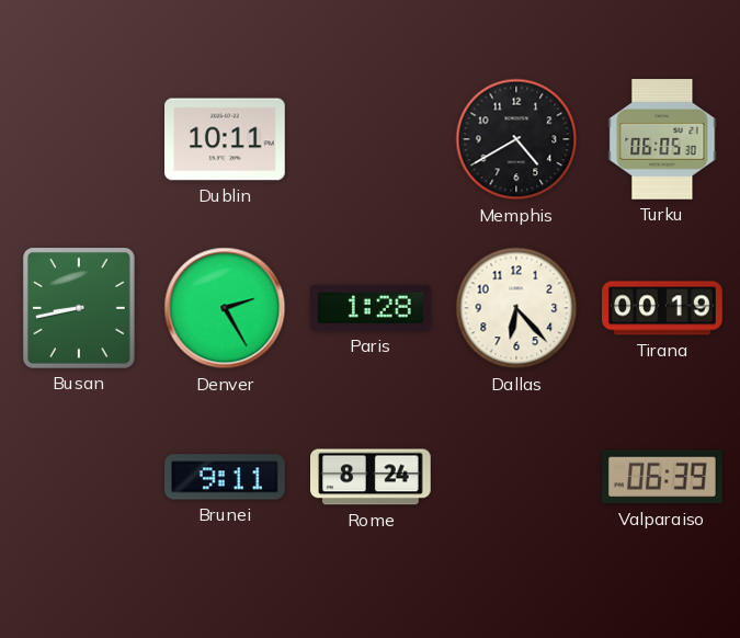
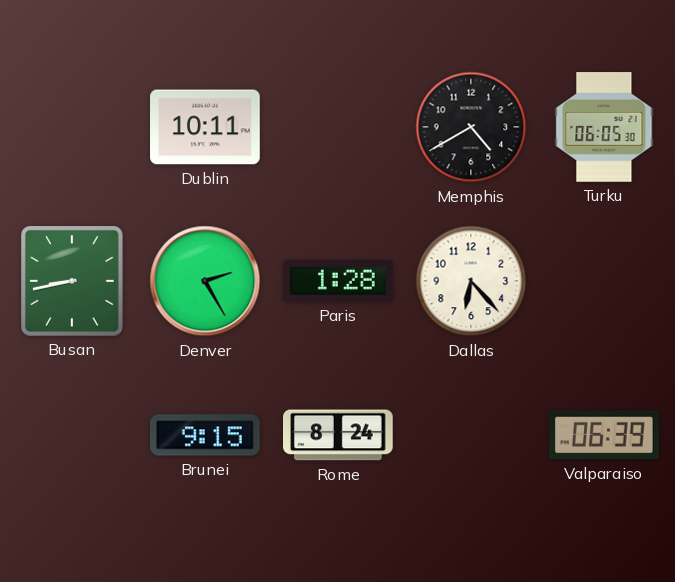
Tirana: 00:19 -> none
Brunei: 9:11 -> 9:15
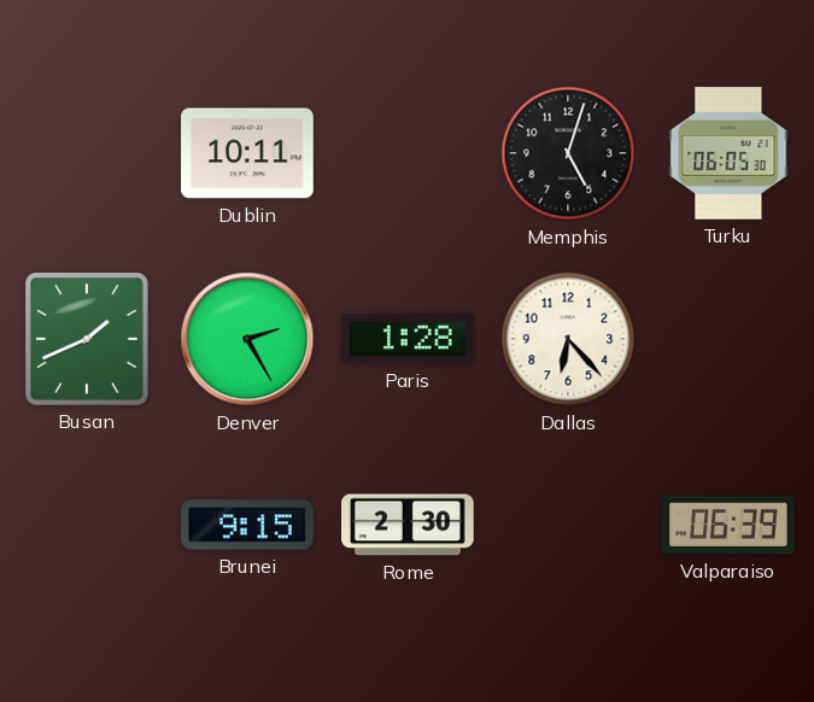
Memphis: 4:40 -> 5:03
Busan: 8:43 -> 1:41
Rome: 8:24 -> 2:30
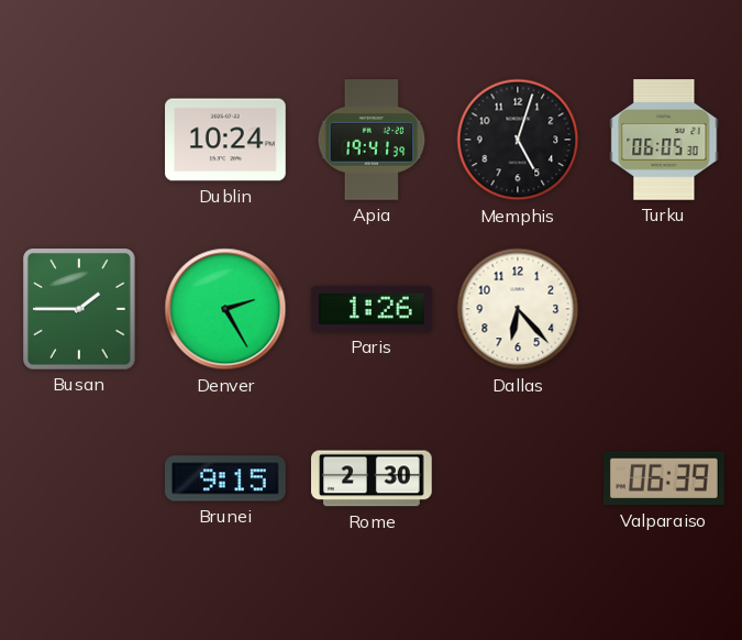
Dublin: 10:11 -> 10:24
Apia: none -> 19:41
Busan: 1:41 -> 1:45
Paris: 1:28 -> 1:26
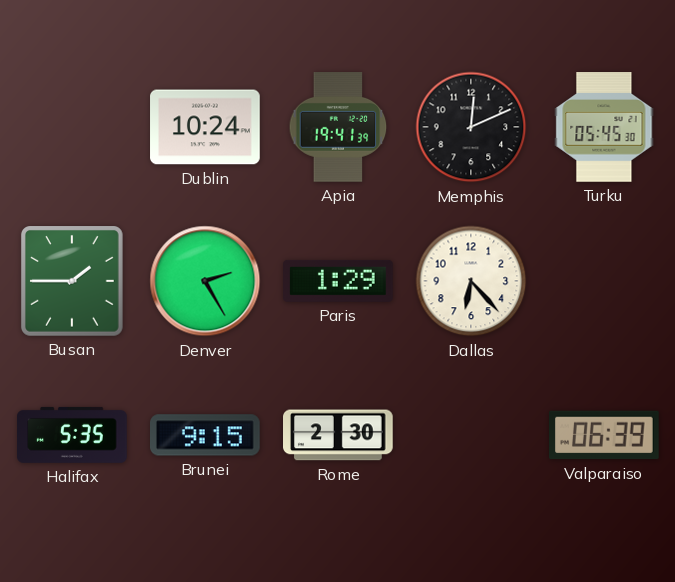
Memphis: 5:03 -> 12:11
Turku: 06:05 -> 05:45
Paris: 1:26 -> 1:29
Halifax: none -> 5:35
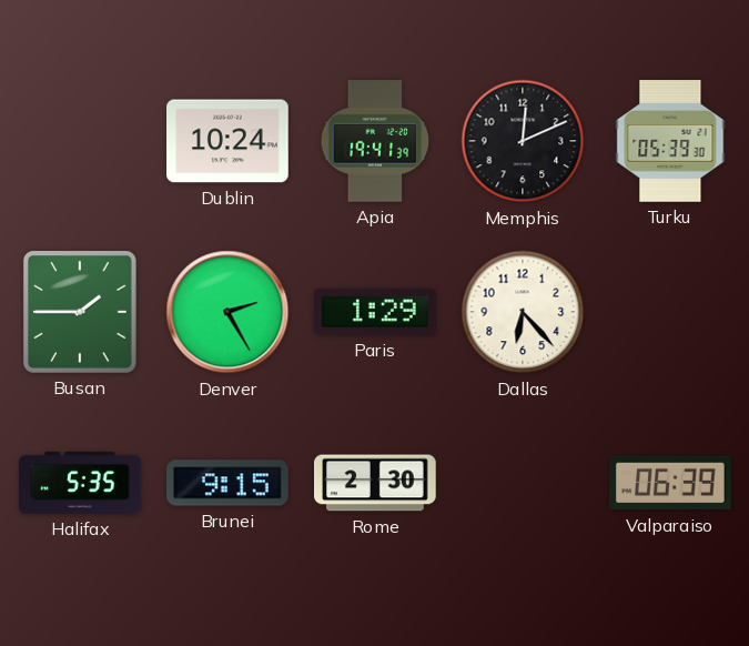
Turku: 05:45 -> 05:39
